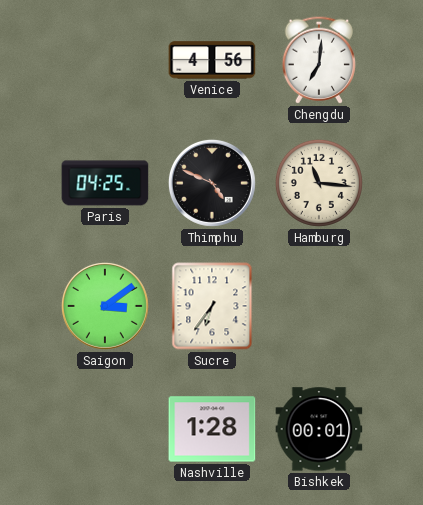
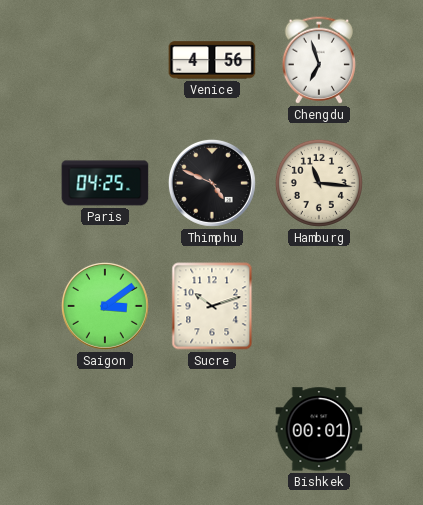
Chengdu: 7:01 -> 6:57
Sucre: 6:36 -> 10:12
Nashville: 1:28 -> none
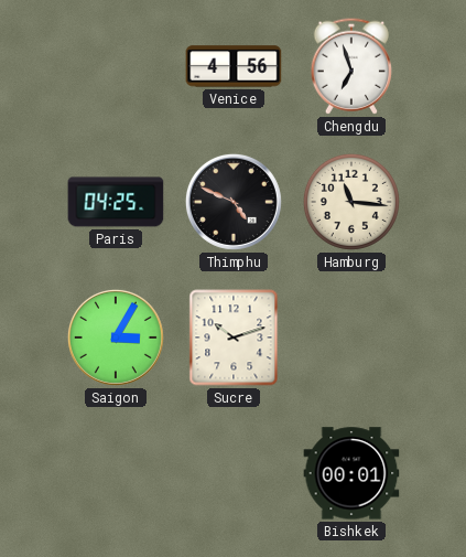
Saigon: 3:09 -> 3:05
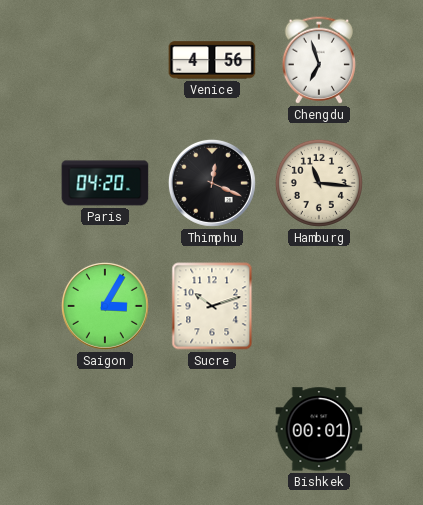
Paris: 04:25 -> 04:20
Thimphu: 4:49 -> 12:19
